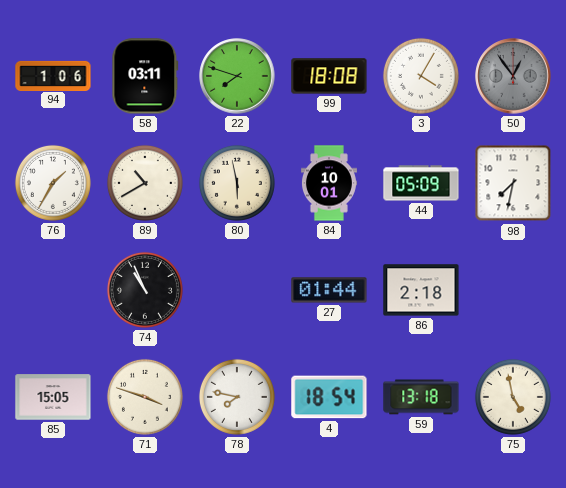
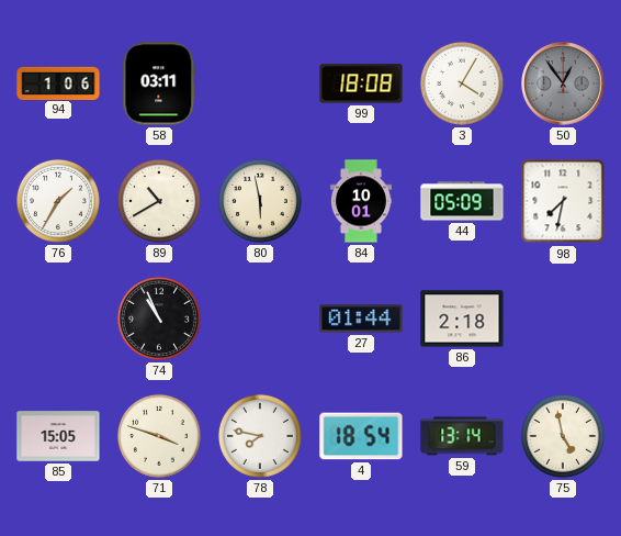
22: 7:48 -> none
59: 13:18 -> 13:14
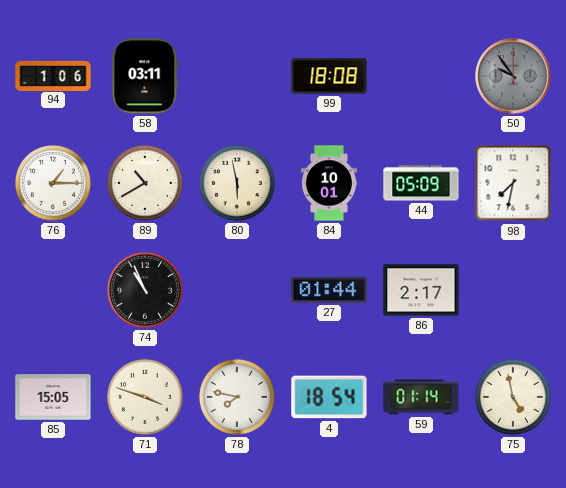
3: 4:05 -> none
50: 12:54 -> 9:54
76: 1:35 -> 1:15
86: 2:18 -> 2:17
59: 13:14 -> 01:14
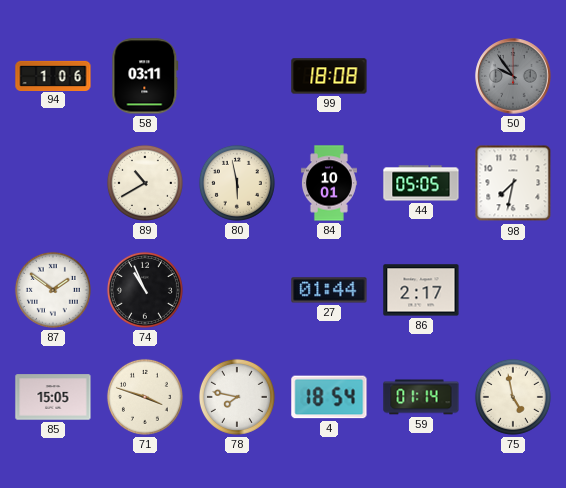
76: 1:15 -> none
44: 05:09 -> 05:05
87: none -> 1:51
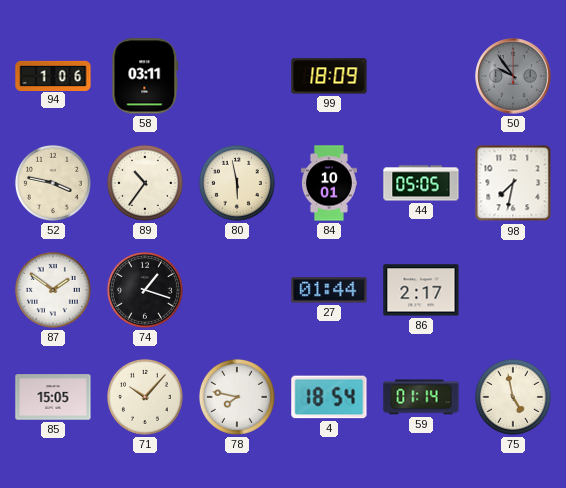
99: 18:08 -> 18:09
52: none -> 3:47
89: 10:40 -> 10:36
74: 10:56 -> 1:18
71: 3:48 -> 10:07
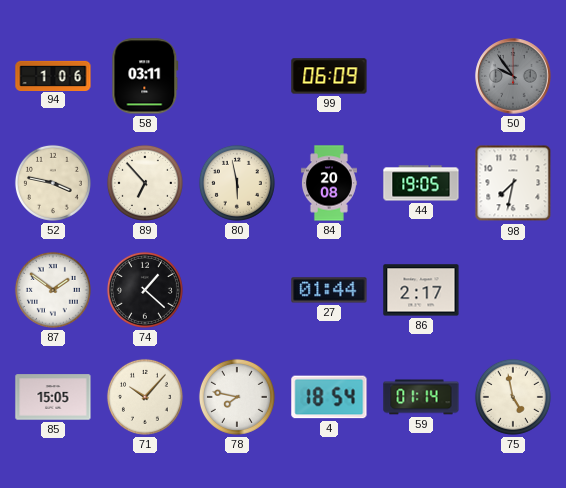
99: 18:09 -> 06:09
89: 10:36 -> 6:53
84: 10:01 -> 20:08
44: 05:05 -> 19:05
74: 1:18 -> 1:22
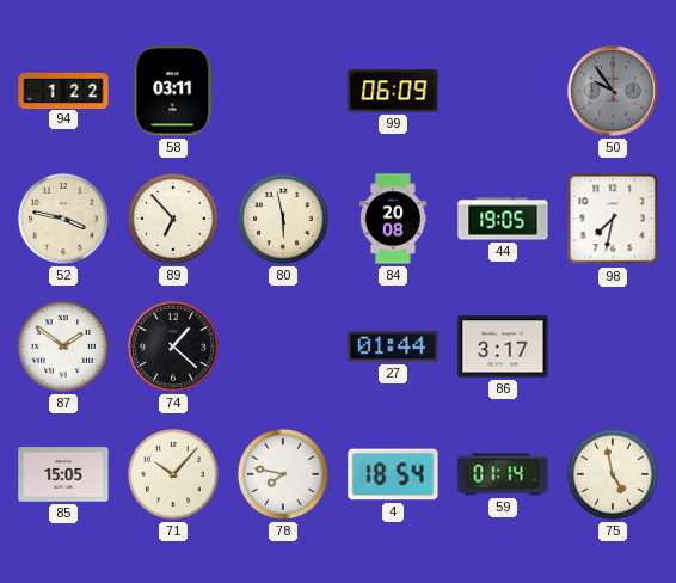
94: 1:06 -> 1:22
86: 2:17 -> 3:17
